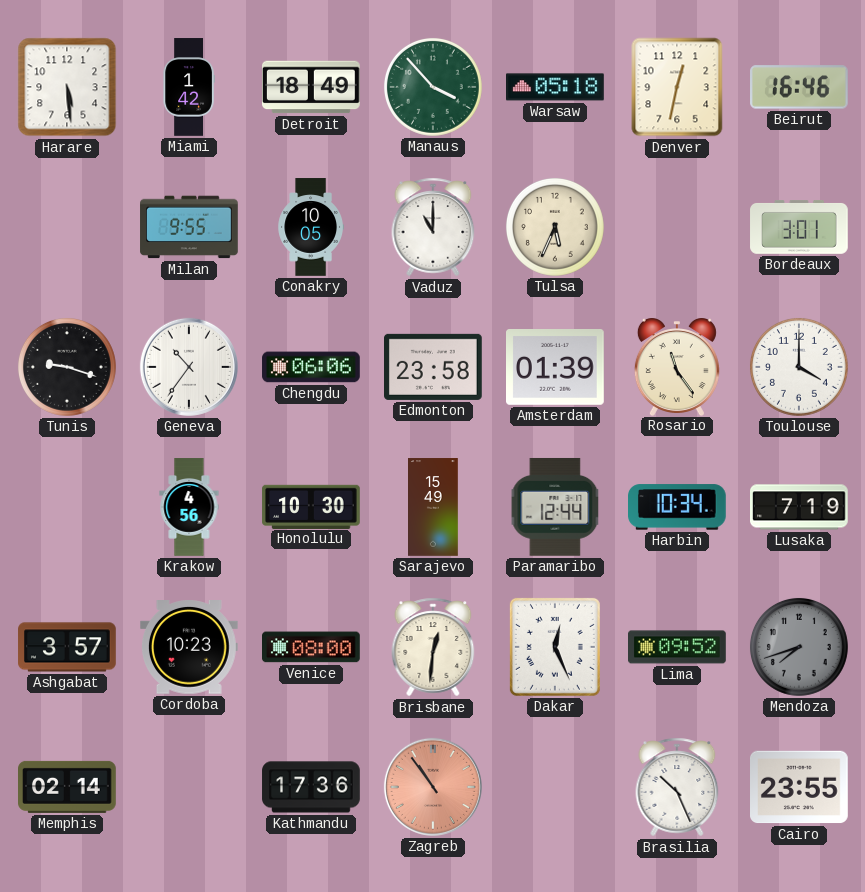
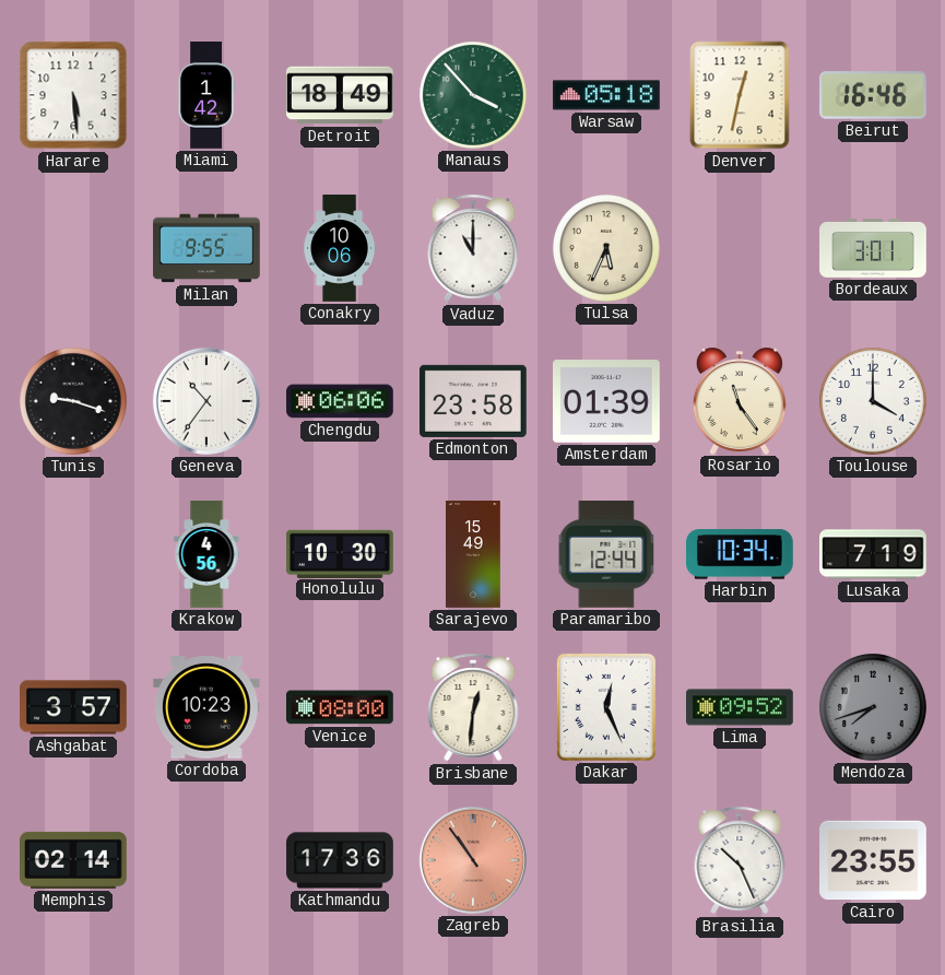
Conakry: 10:05 -> 10:06
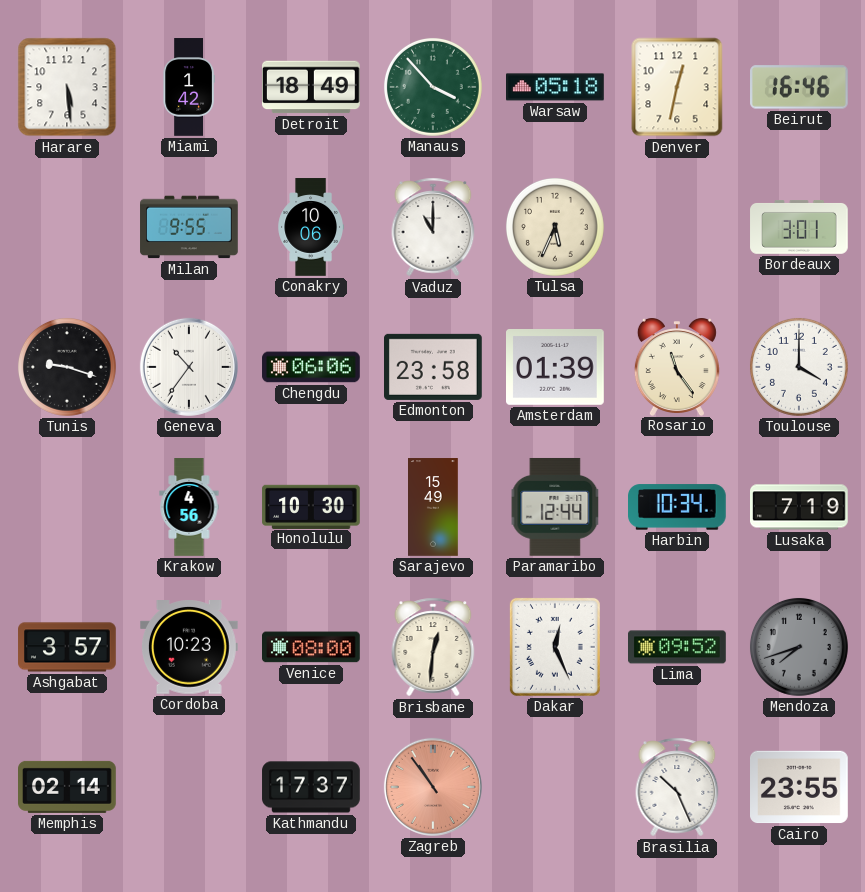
Kathmandu: 17:36 -> 17:37
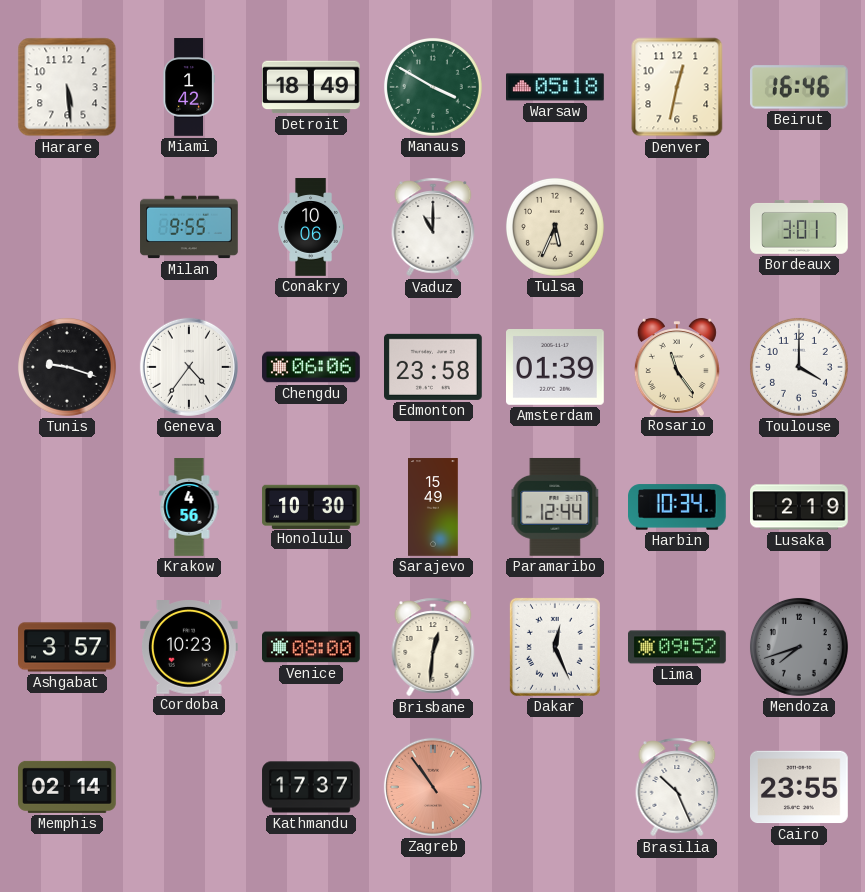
Manaus: 3:53 -> 3:50
Geneva: 10:36 -> 4:36
Lusaka: 7:19 -> 2:19
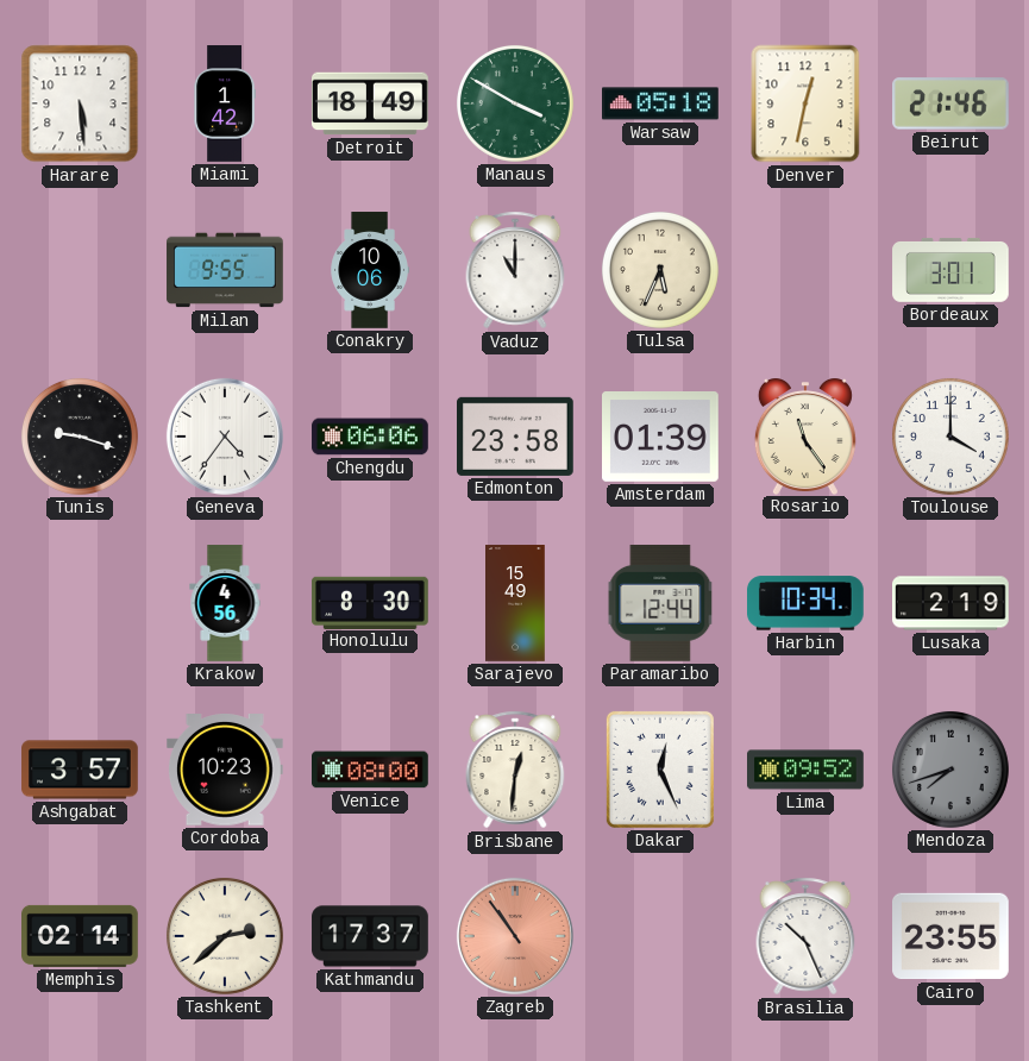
Beirut: 16:46 -> 21:46
Honolulu: 10:30 -> 8:30
Tashkent: none -> 2:38
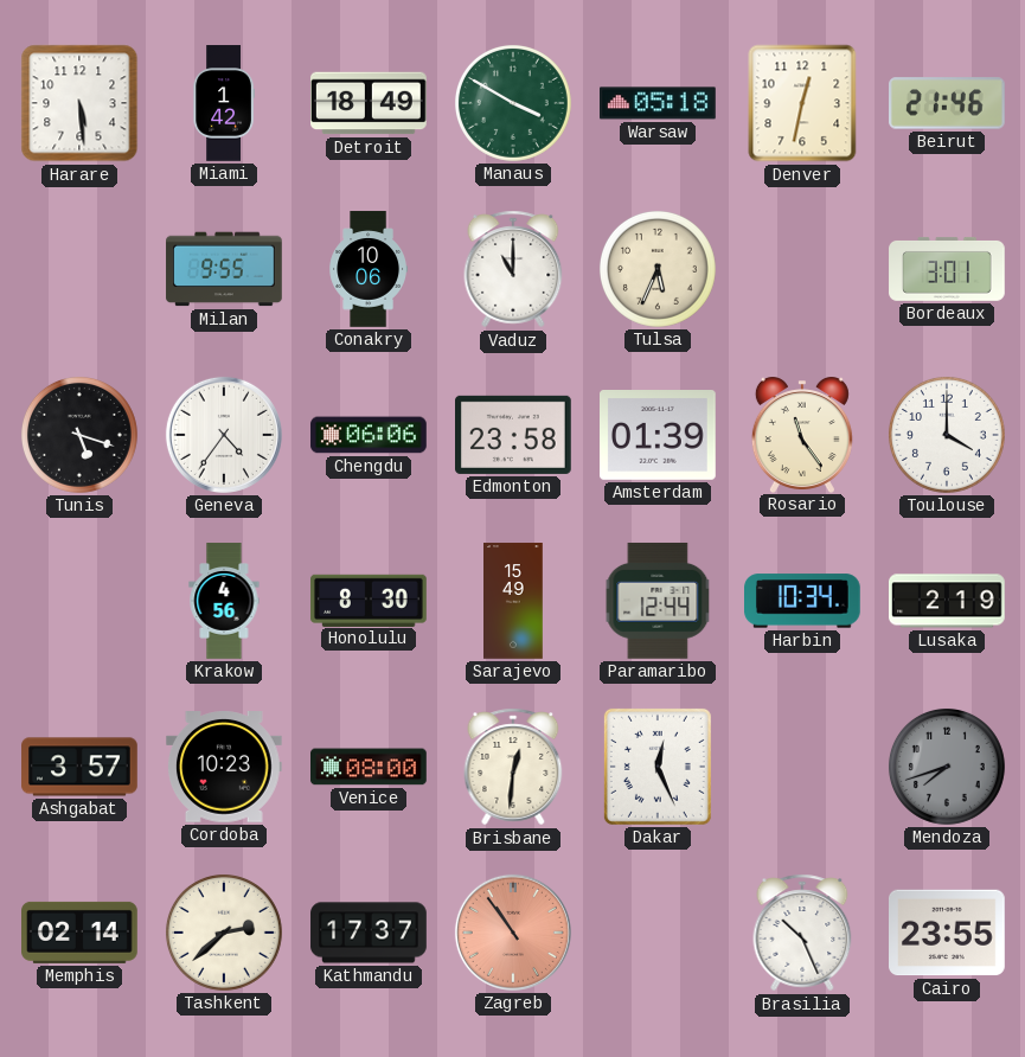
Tunis: 9:18 -> 5:18
Lima: 09:52 -> none
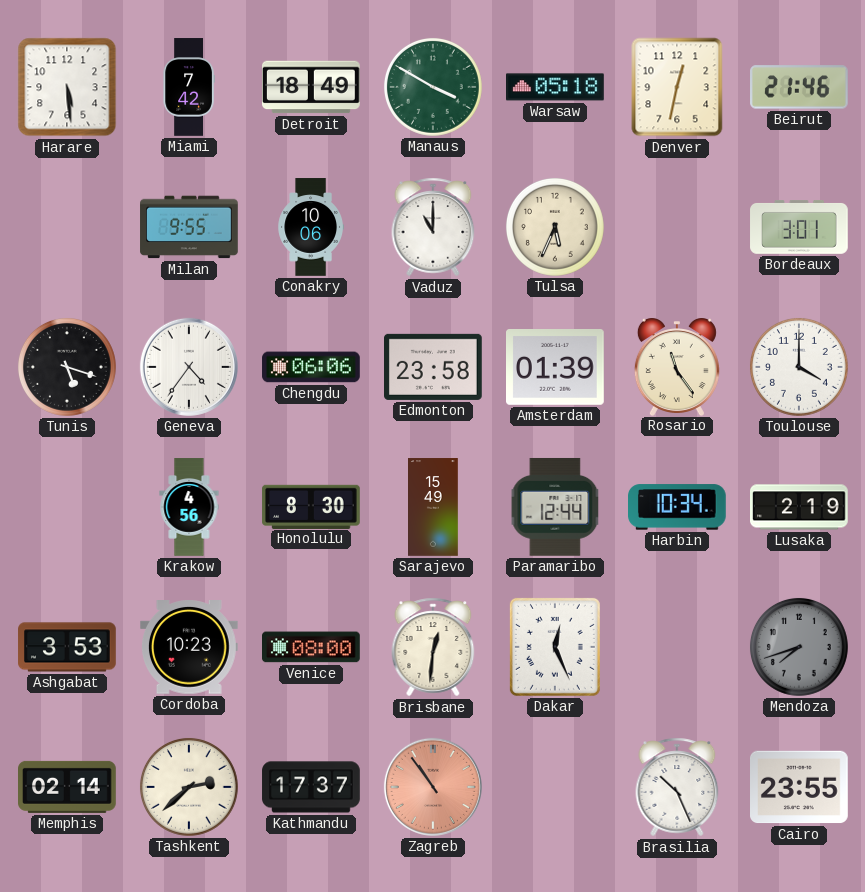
Miami: 1:42 -> 7:42
Ashgabat: 3:57 -> 3:53
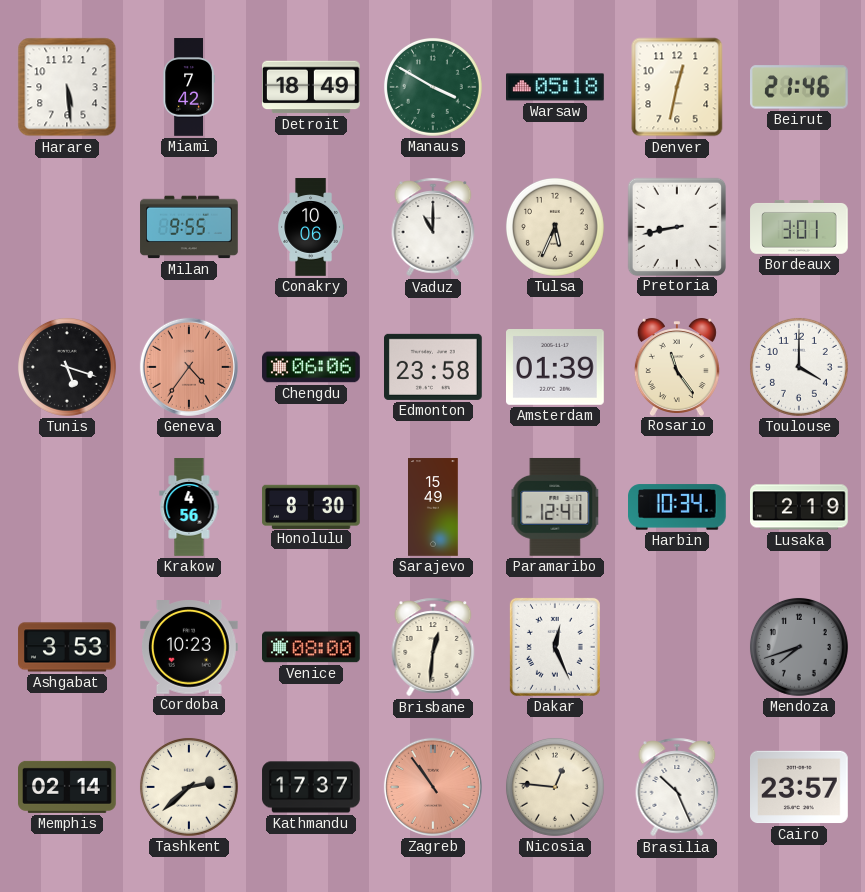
Pretoria: none -> 8:43
Geneva dial: white -> salmon
Paramaribo: 12:44 -> 12:41
Nicosia: none -> 12:46
Cairo: 23:55 -> 23:57
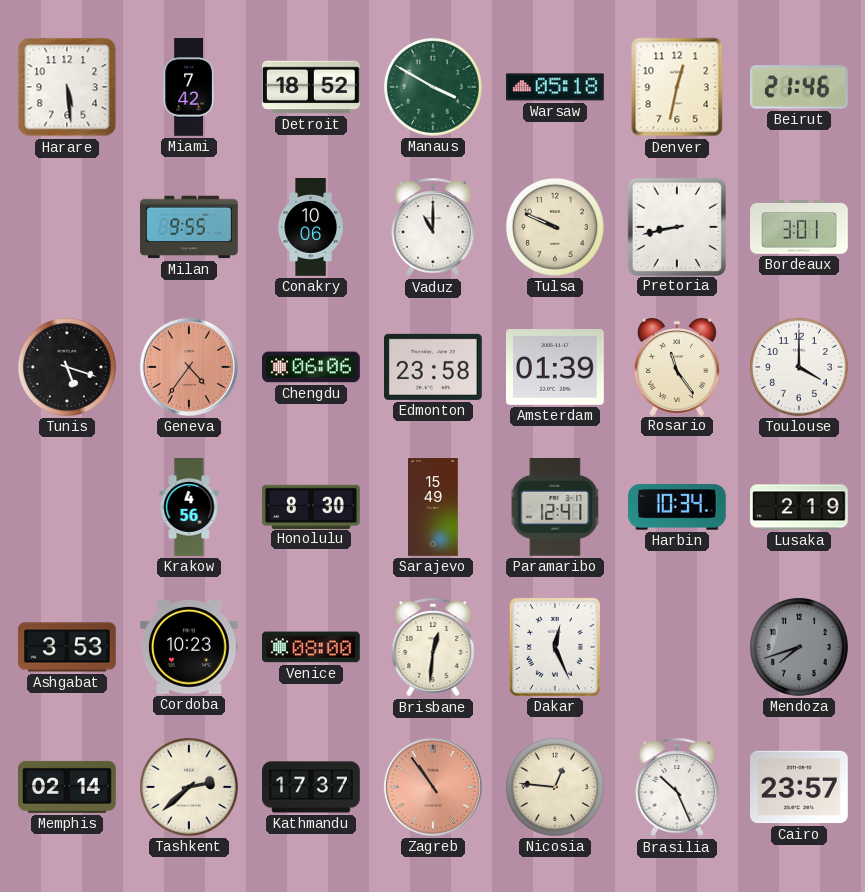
Detroit: 18:49 -> 18:52
Tulsa: 5:34 -> 9:49
